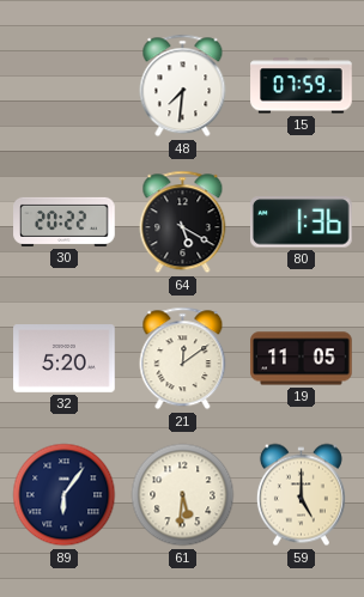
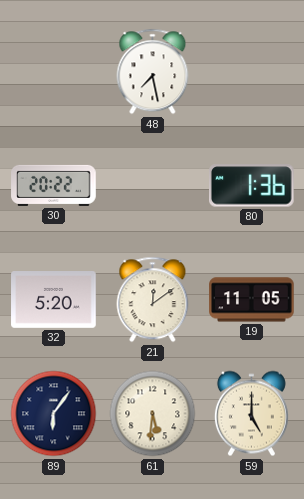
48: 7:31 -> 7:28
15: 07:59 -> none
64: 5:20 -> none
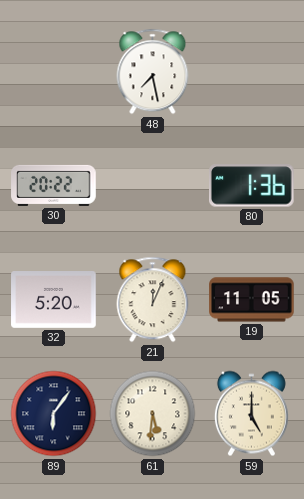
21: 12:09 -> 12:04
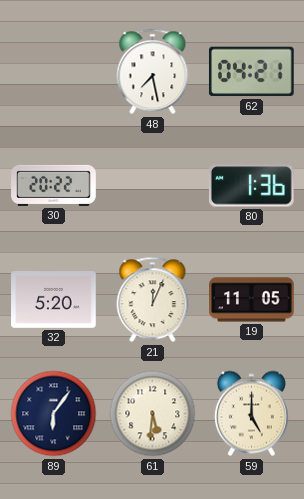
62: none -> 04:21
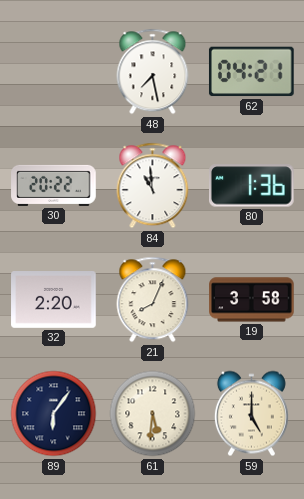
84: none -> 10:59
32: 5:20 -> 2:20
21: 12:04 -> 8:04
19: 11:05 -> 3:58
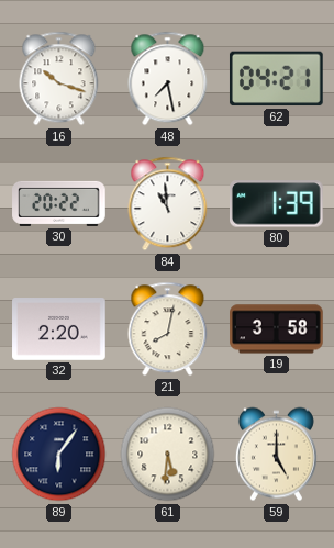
16: none -> 10:18
80: 1:36 -> 1:39
21: 8:04 -> 8:02
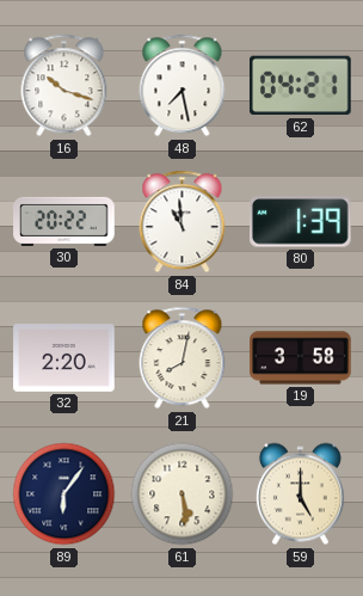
61: 5:31 -> 5:29
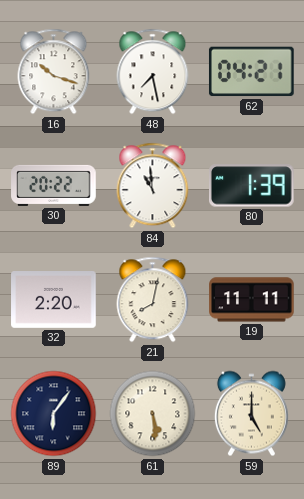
19: 3:58 -> 11:11
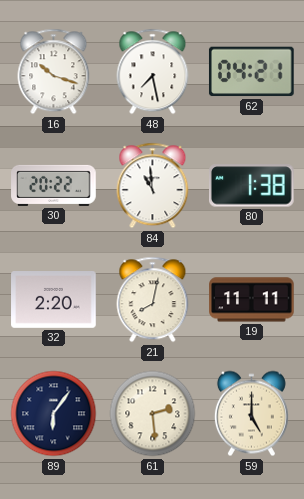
80: 1:39 -> 1:38
61: 5:29 -> 2:29
